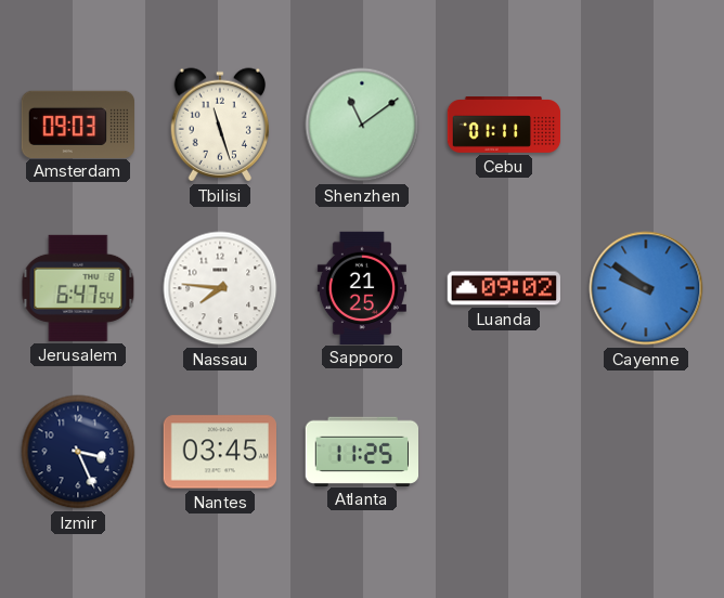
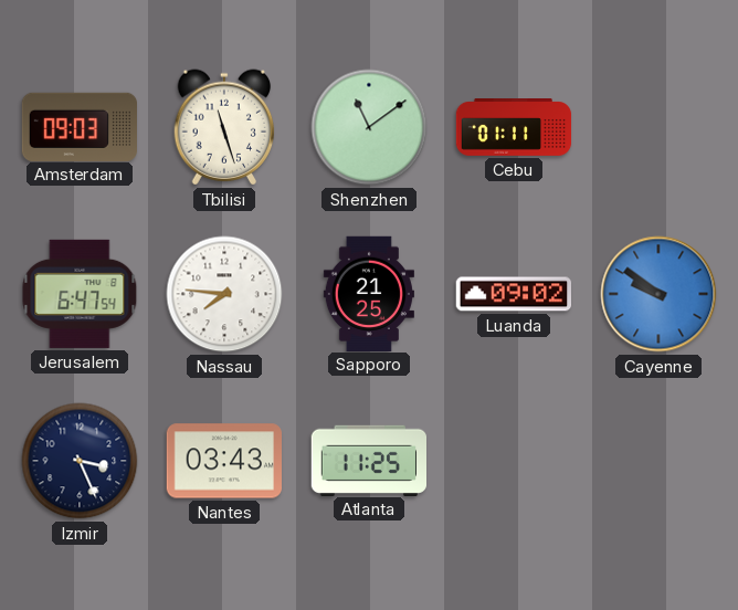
Nantes: 03:45 -> 03:43
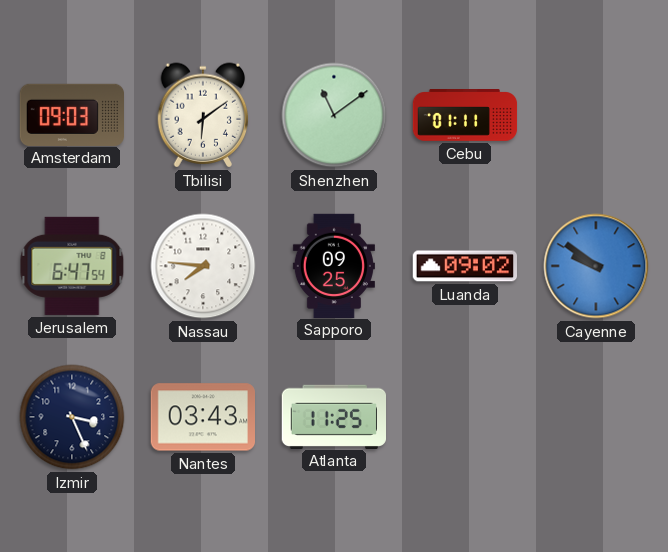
Tbilisi: 11:27 -> 6:09
Sapporo: 21:25 -> 09:25
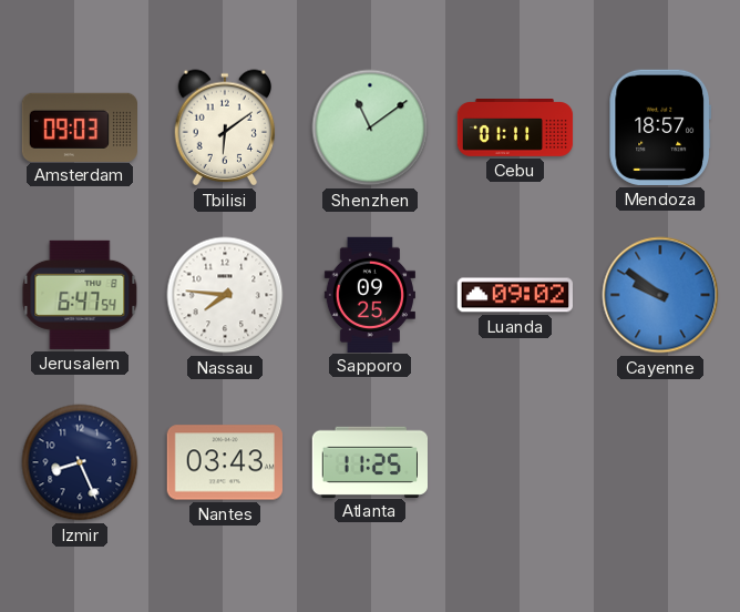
Mendoza: none -> 18:57
Izmir: 3:26 -> 8:26
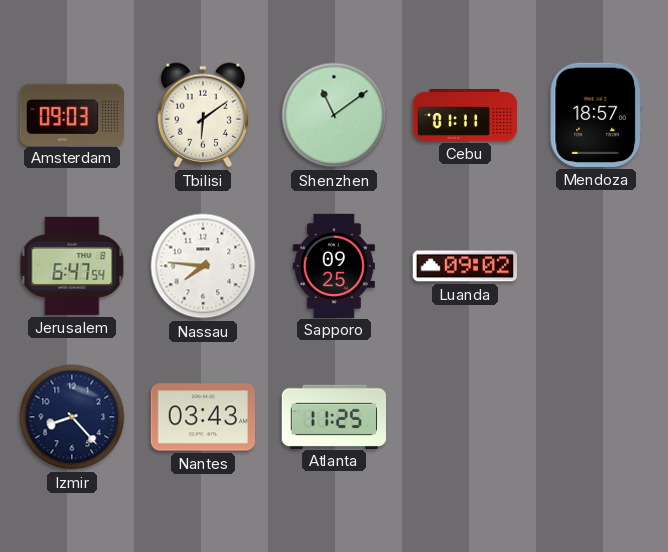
Cayenne: 9:51 -> none
Izmir: 8:26 -> 8:23
